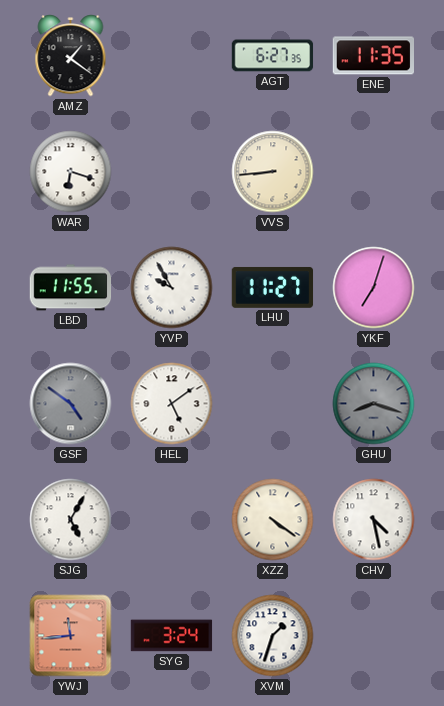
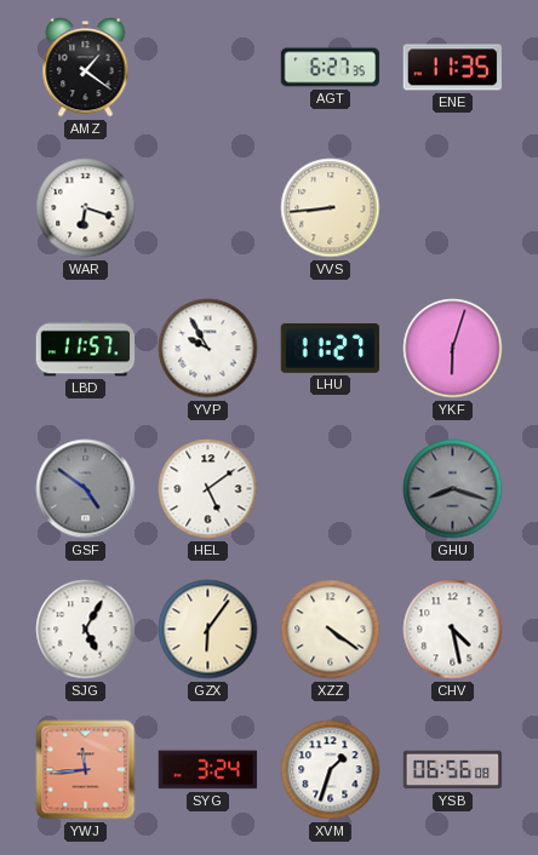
LBD: 11:55 -> 11:57
YKF: 7:03 -> 6:03
GZX: none -> 6:06
YSB: none -> 06:56
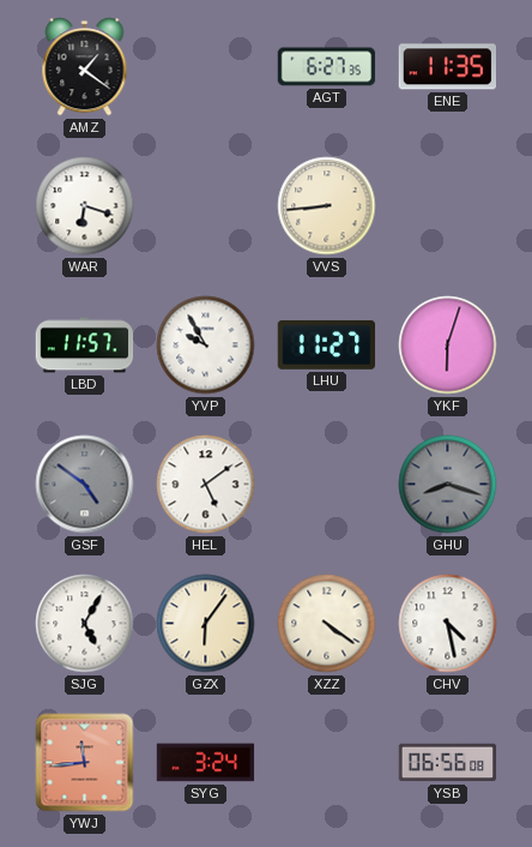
XVM: 1:33 -> none
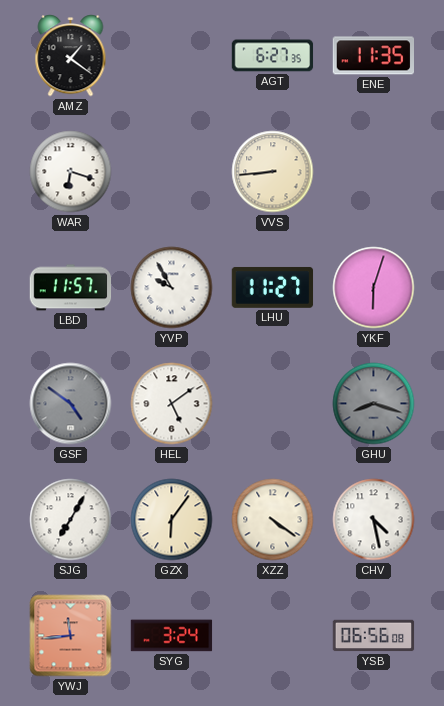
SJG: 5:05 -> 7:05
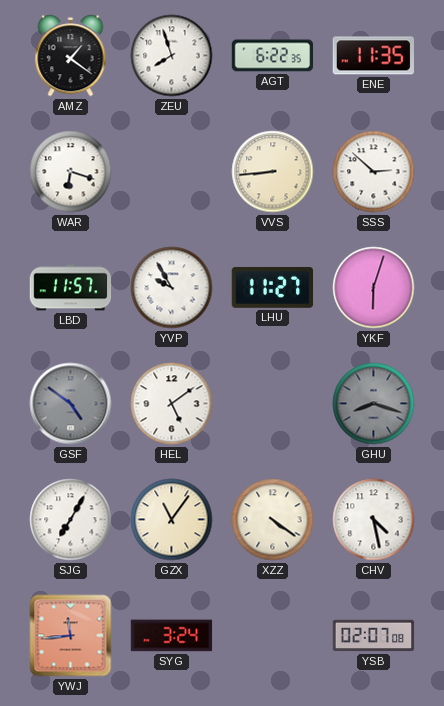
ZEU: none -> 7:57
AGT: 6:27 -> 6:22
SSS: none -> 2:52
GZX: 6:06 -> 11:06
YSB: 06:56 -> 02:07
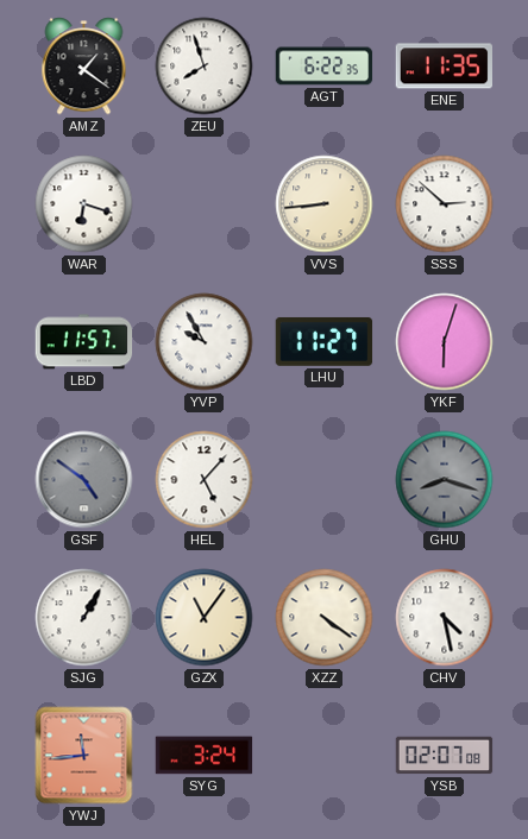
HEL: 5:09 -> 5:07
SJG: 7:05 -> 1:05
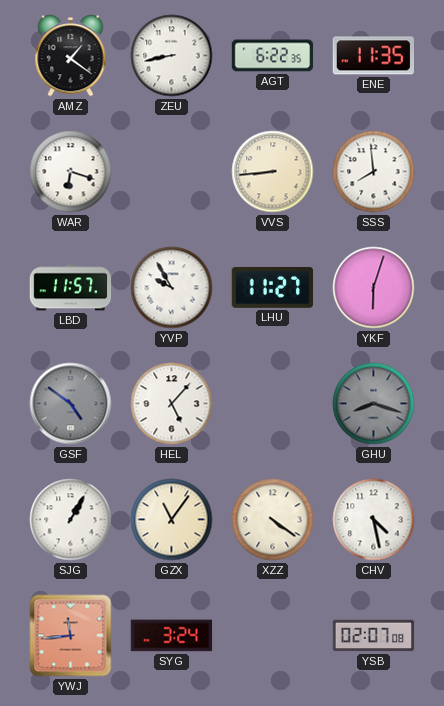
ZEU: 7:57 -> 8:43
SSS: 2:52 -> 7:59
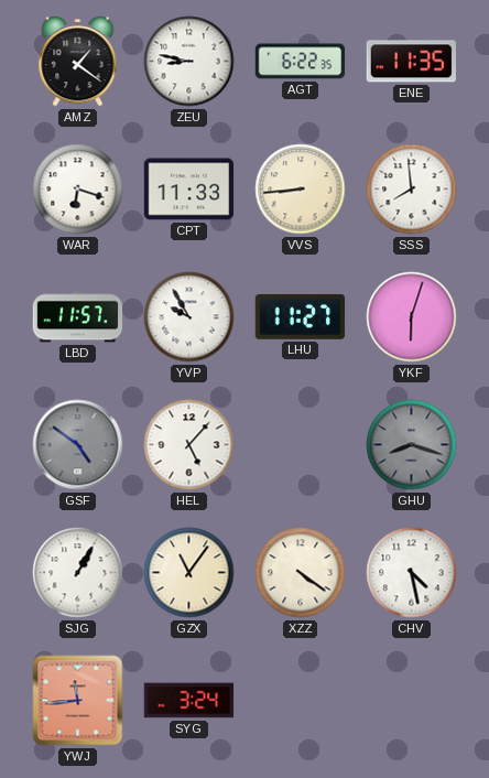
ZEU: 8:43 -> 8:47
CPT: none -> 11:33
YSB: 02:07 -> none
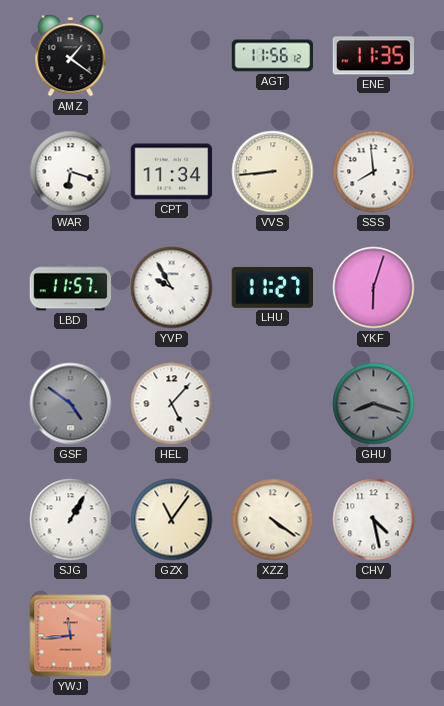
ZEU: 8:47 -> none
AGT: 6:22 -> 11:56
CPT: 11:33 -> 11:34
SYG: 3:24 -> none
